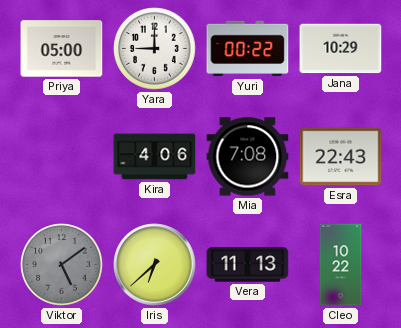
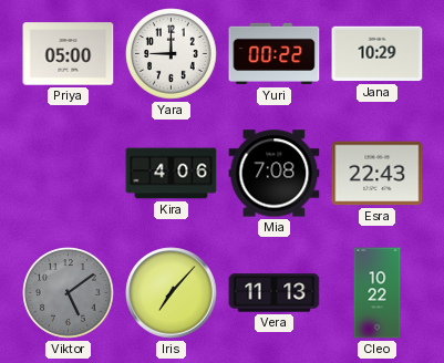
Iris: 6:38 -> 7:07
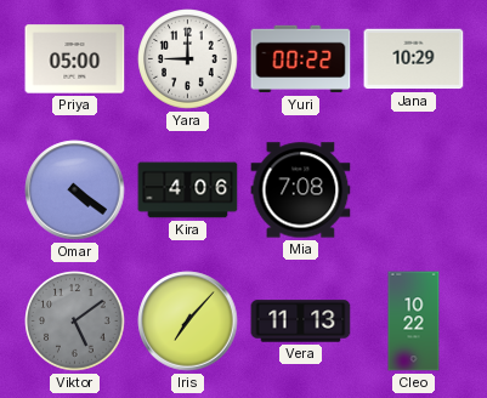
Omar: none -> 4:21
Esra: 22:43 -> none
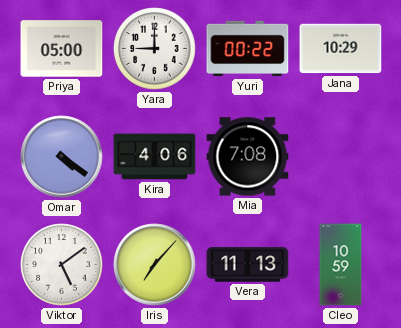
Viktor dial: grey -> white
Cleo: 10:22 -> 10:59
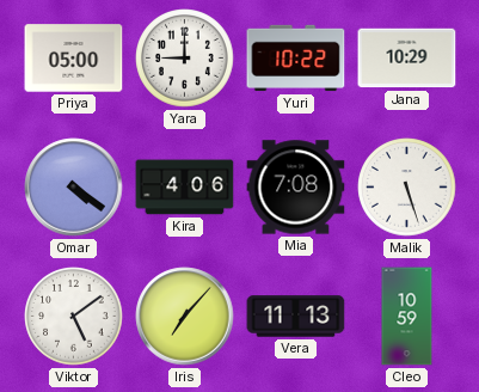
Yuri: 00:22 -> 10:22
Malik: none -> 5:27
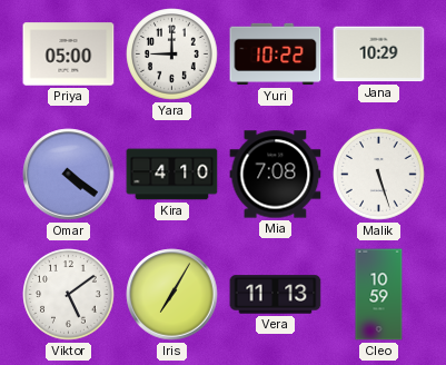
Kira: 4:06 -> 4:10
Iris: 7:07 -> 7:05
